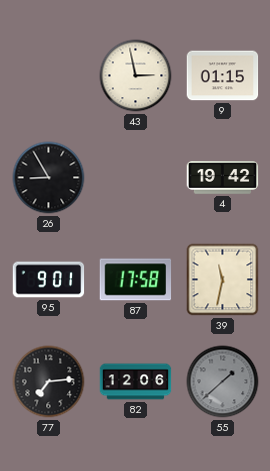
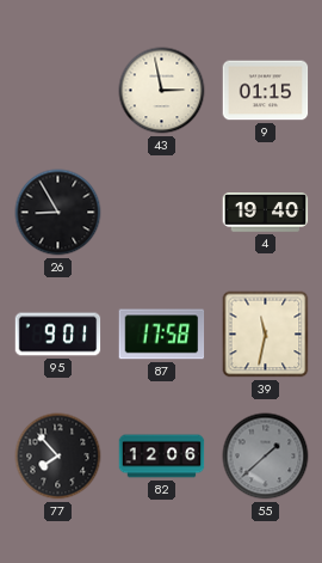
4: 19:42 -> 19:40
77: 7:14 -> 7:53
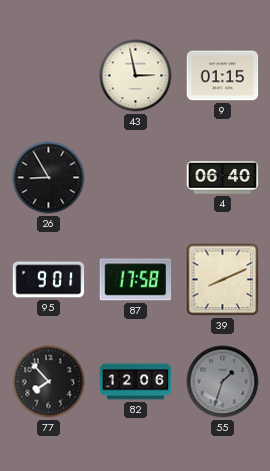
4: 19:40 -> 06:40
39: 11:32 -> 8:11
55: 1:38 -> 1:33
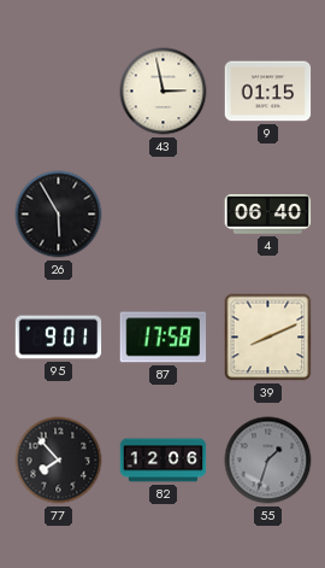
26: 8:55 -> 5:55
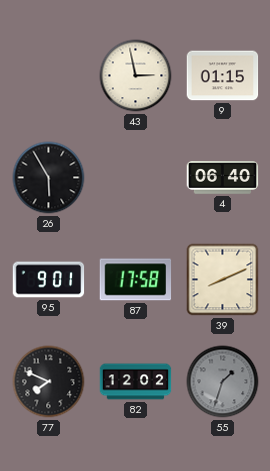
77: 7:53 -> 7:49
82: 12:06 -> 12:02
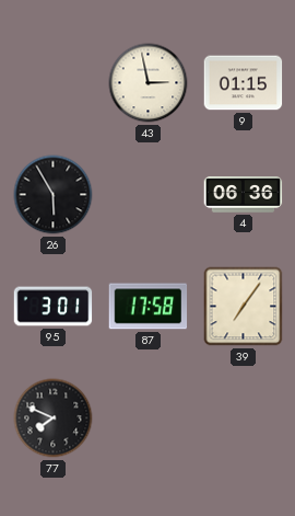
4: 06:40 -> 06:36
95: 9:01 -> 3:01
39: 8:11 -> 7:06
82: 12:02 -> none
55: 1:33 -> none
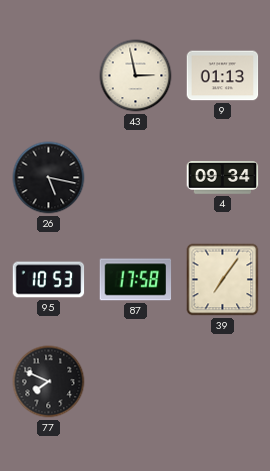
9: 01:15 -> 01:13
26: 5:55 -> 5:17
4: 06:36 -> 09:34
95: 3:01 -> 10:53
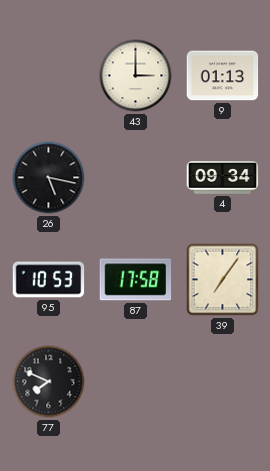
43: 2:58 -> 3:00
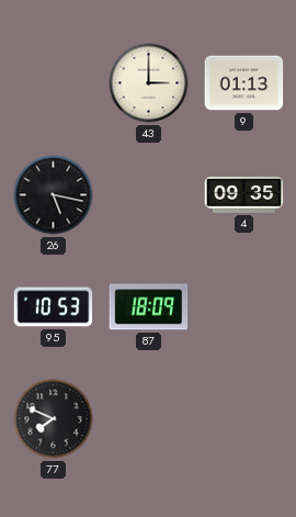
4: 09:34 -> 09:35
87: 17:58 -> 18:09
39: 7:06 -> none
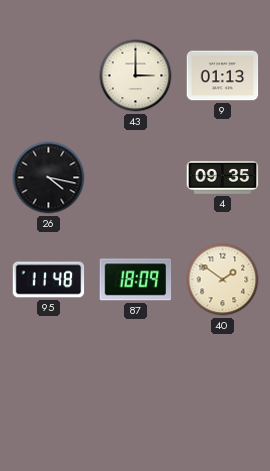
26: 5:17 -> 4:17
95: 10:53 -> 11:48
40: none -> 1:51
77: 7:49 -> none
